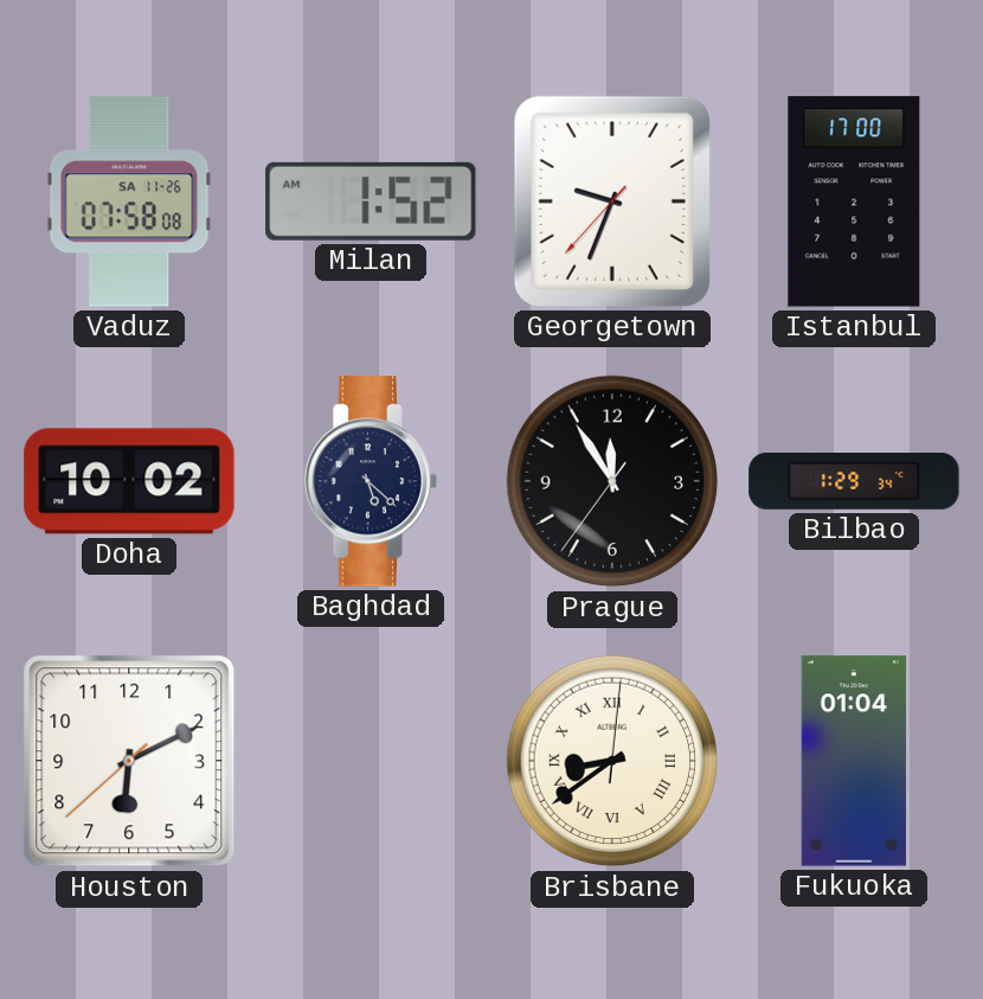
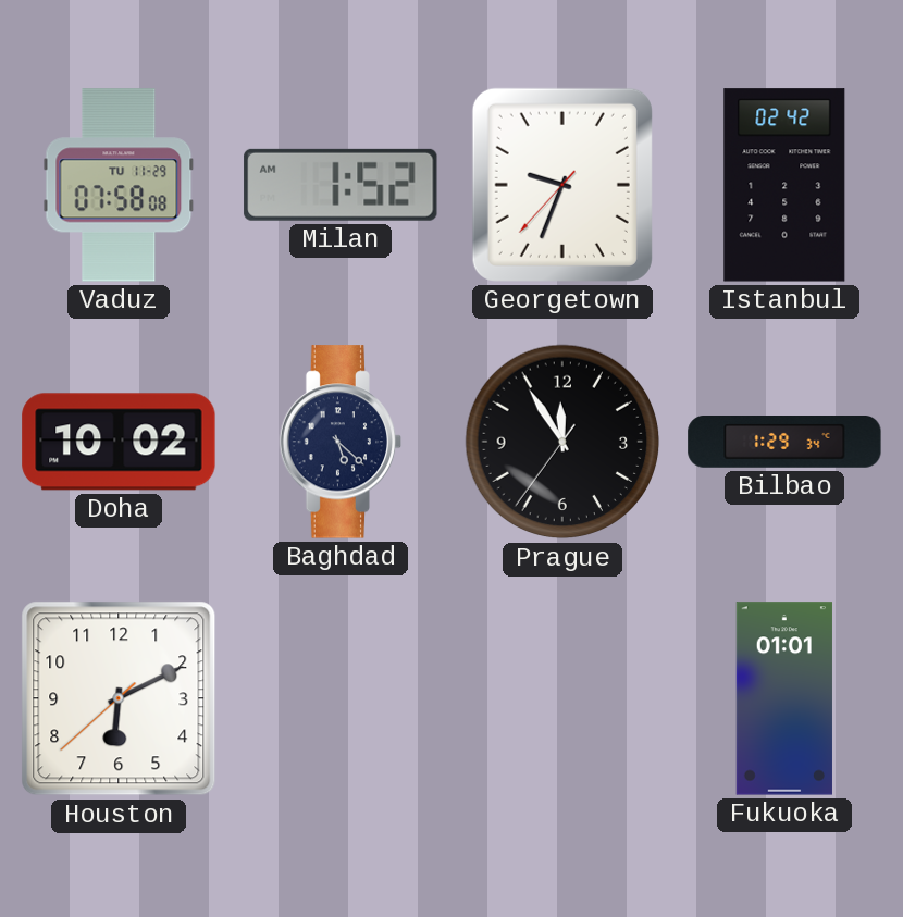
Vaduz date: SA 11-26 -> TU 11-29
Istanbul: 17:00 -> 02:42
Brisbane: 8:39 -> none
Fukuoka: 01:04 -> 01:01
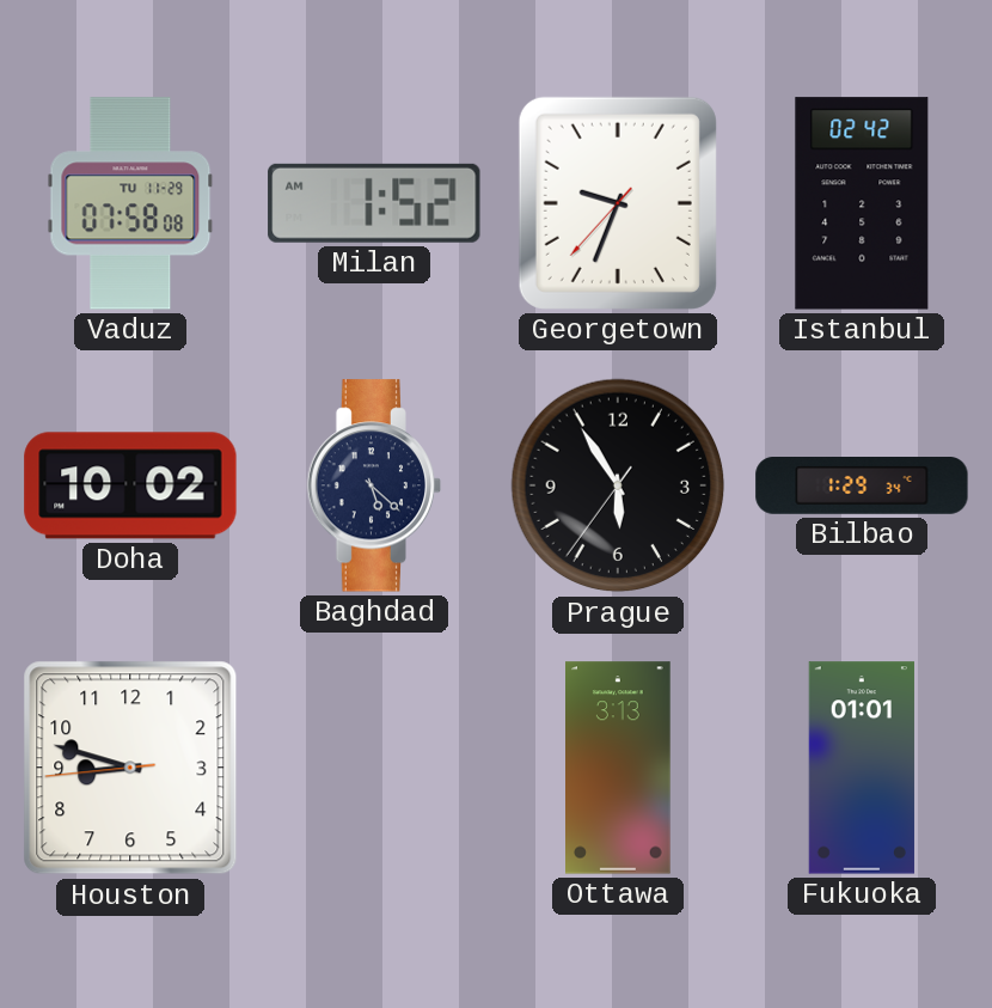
Prague: 11:54 -> 5:54
Houston: 6:10 -> 8:47
Ottawa: none -> 3:13
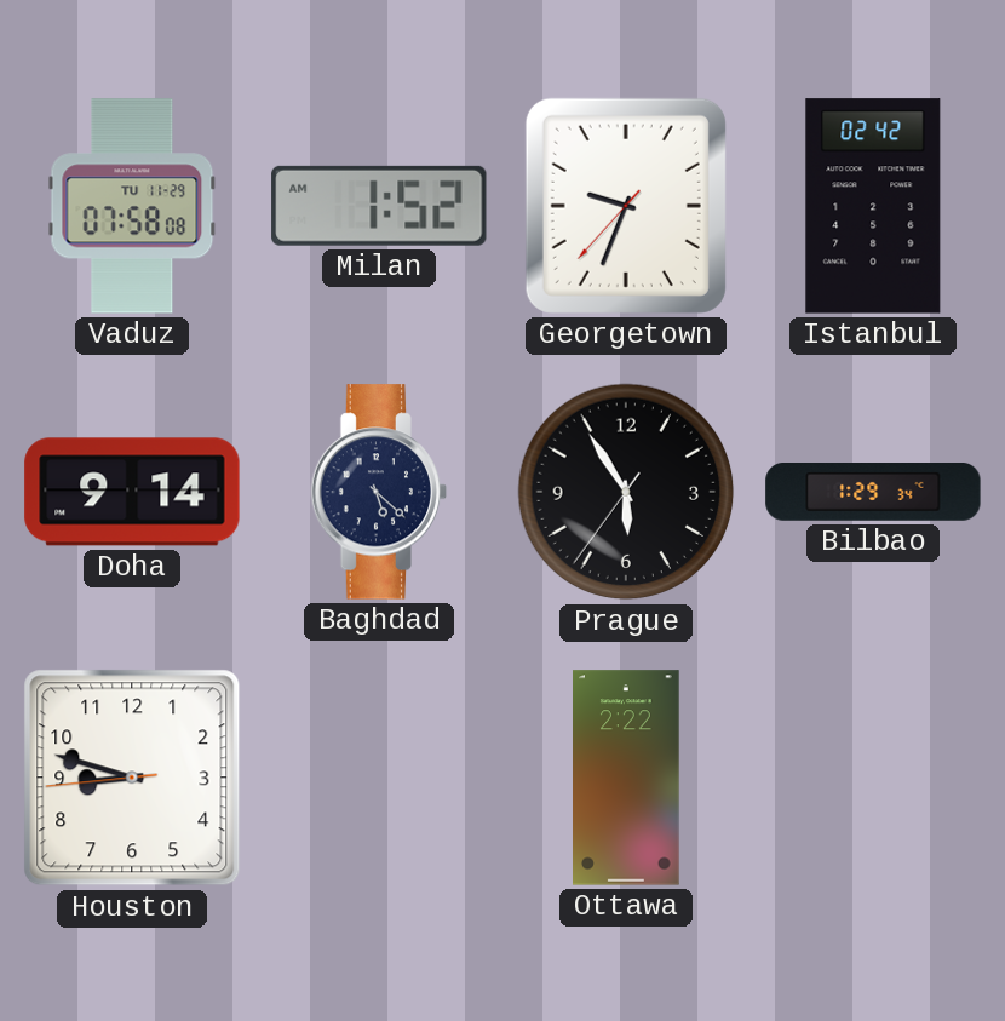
Doha: 10:02 -> 9:14
Ottawa: 3:13 -> 2:22
Fukuoka: 01:01 -> none
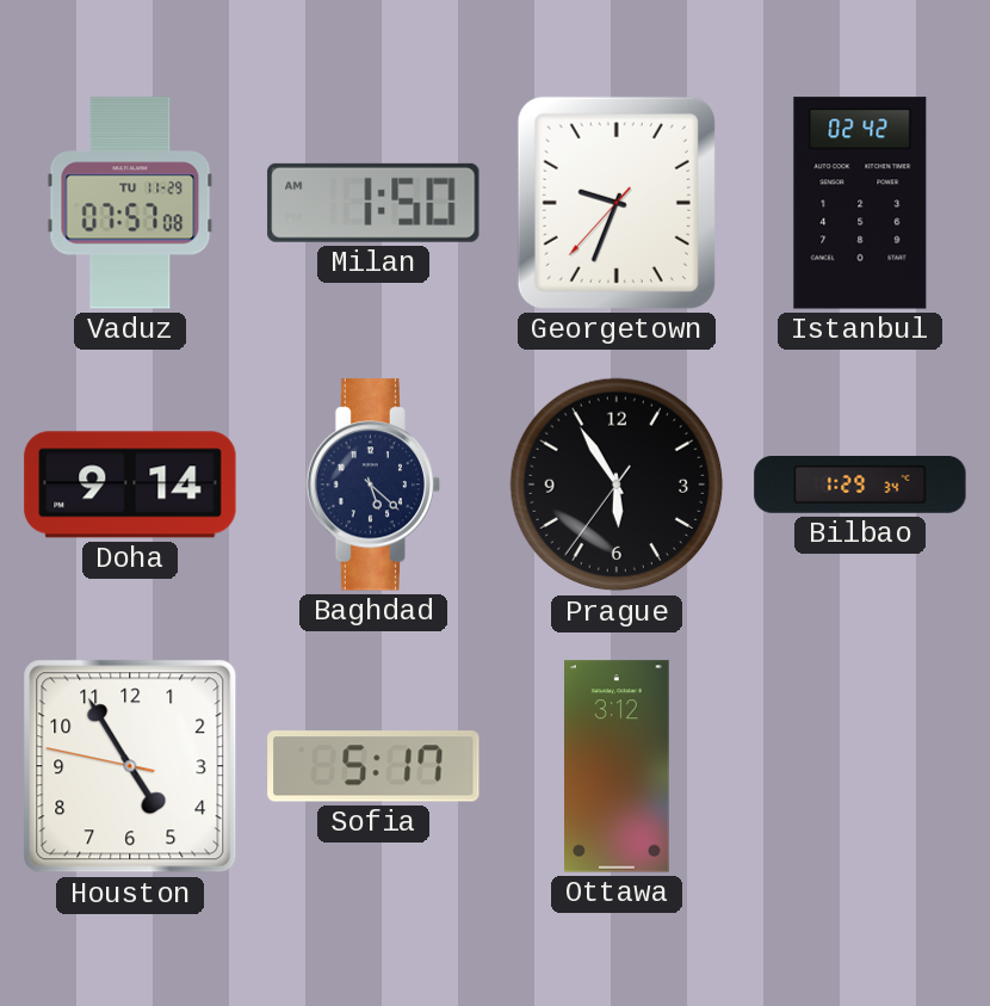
Vaduz: 07:58 -> 07:57
Milan: 1:52 -> 1:50
Houston: 8:47 -> 4:54
Sofia: none -> 5:17
Ottawa: 2:22 -> 3:12
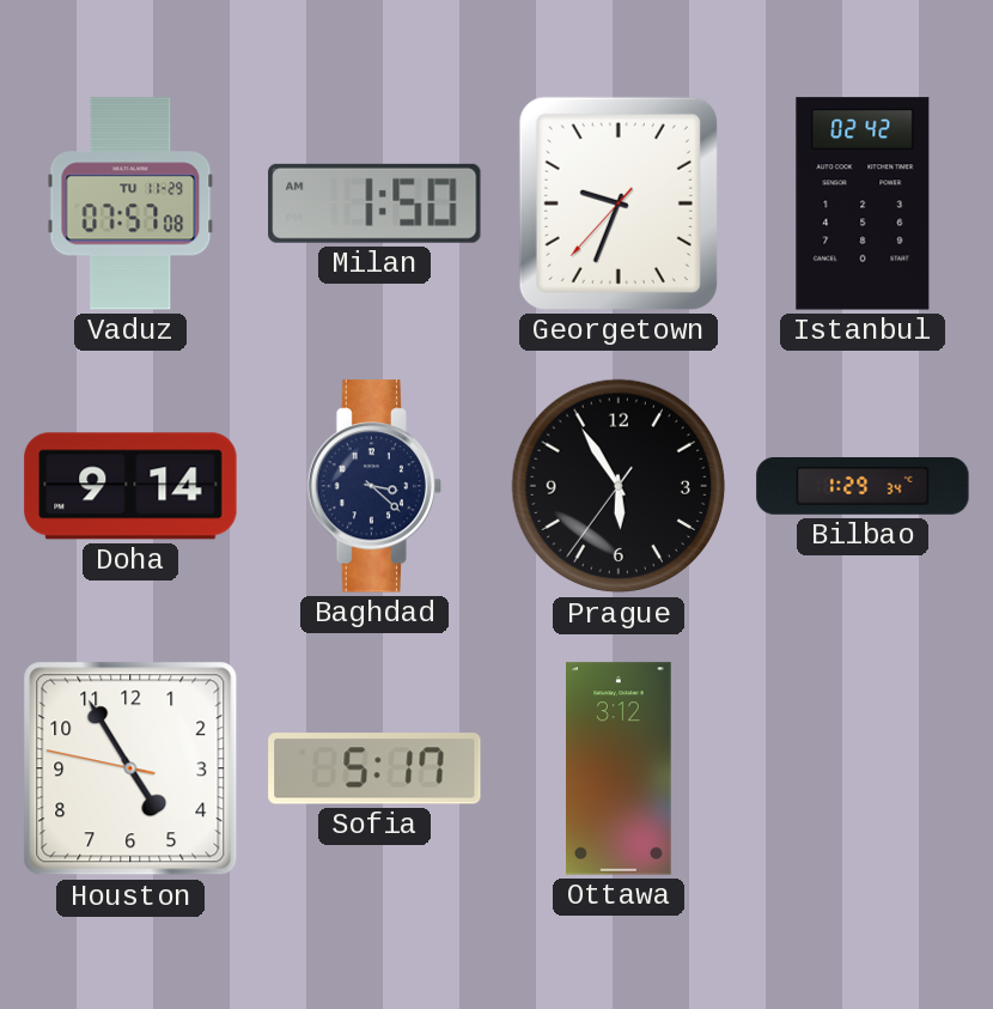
Baghdad: 5:22 -> 3:22
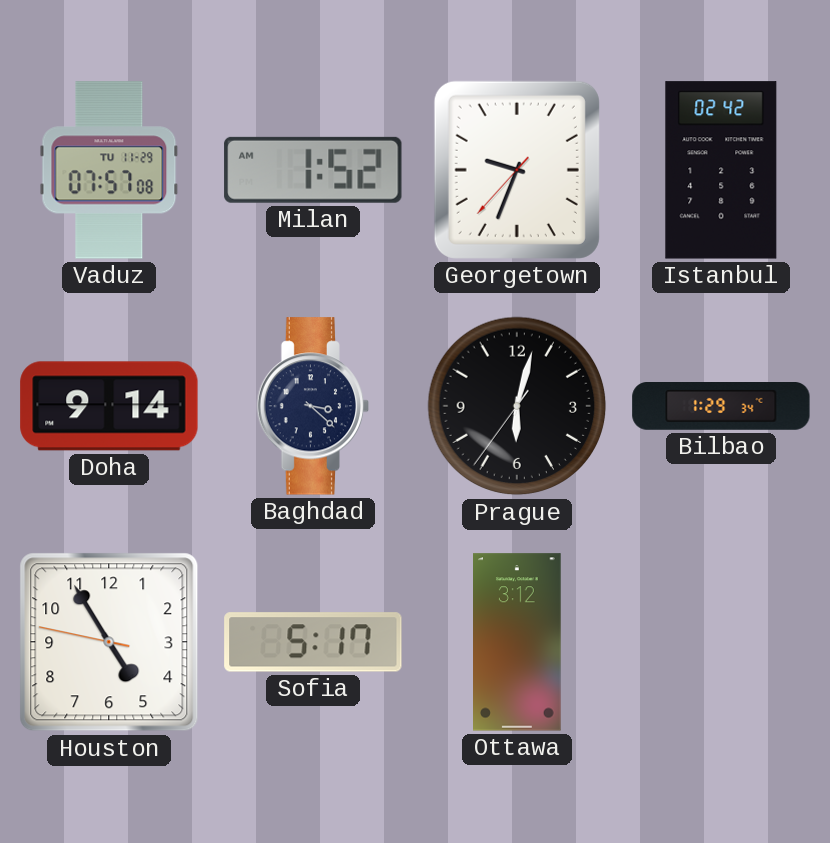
Milan: 1:50 -> 1:52
Prague: 5:54 -> 6:02
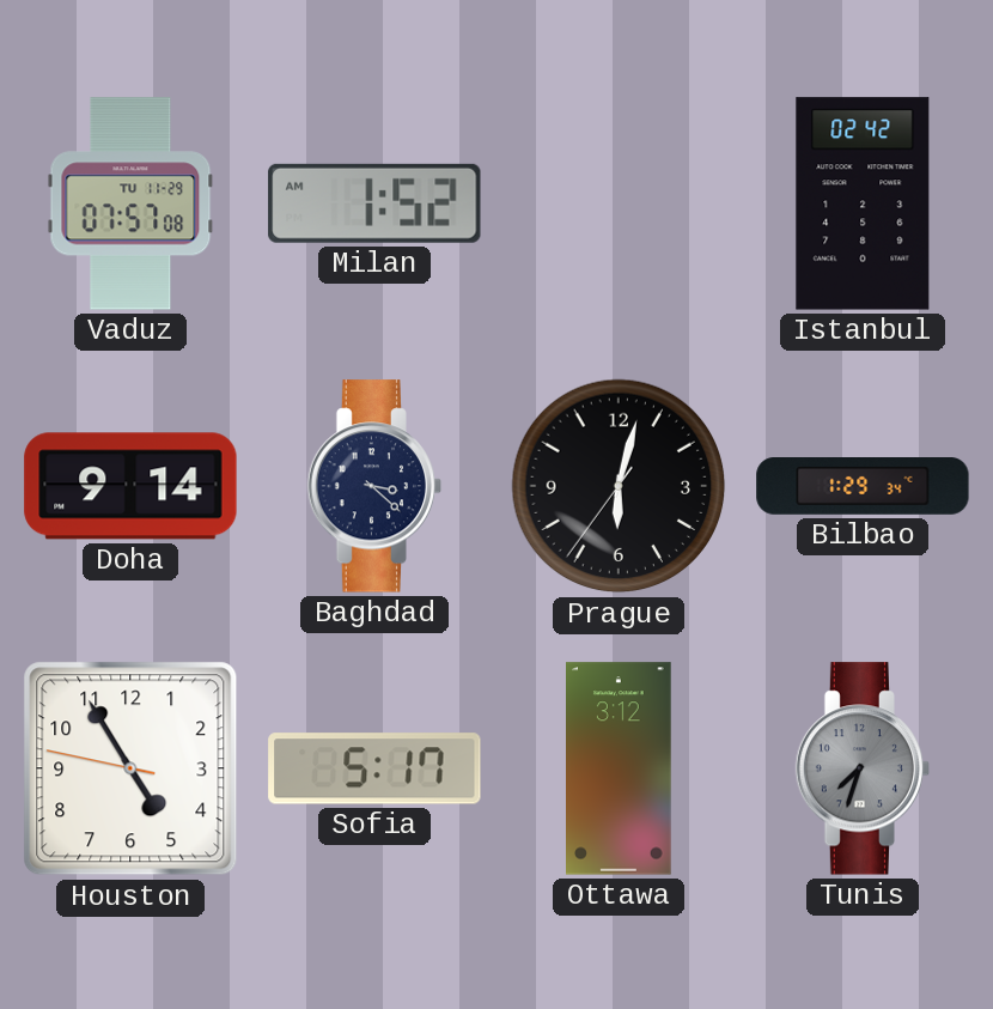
Georgetown: 9:33 -> none
Tunis: none -> 7:33
